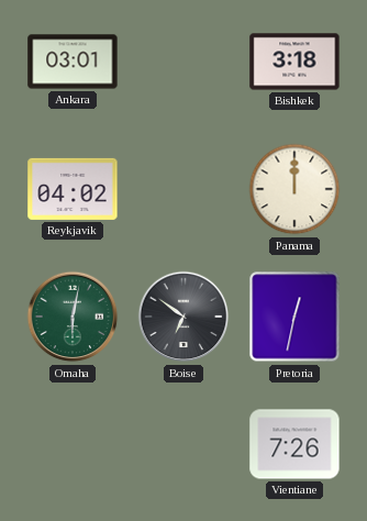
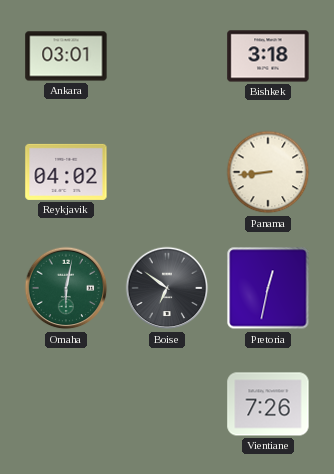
Panama: 12:00 -> 8:44
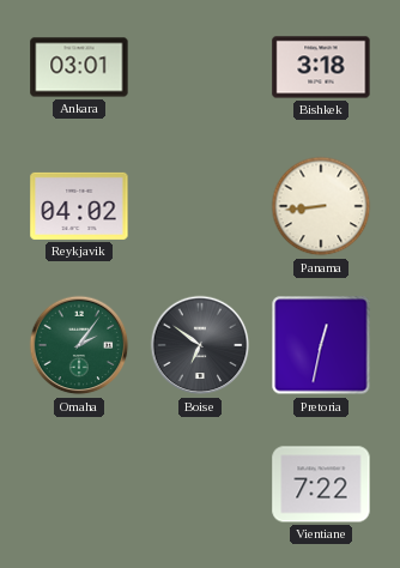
Omaha: 6:02 -> 2:06
Vientiane: 7:26 -> 7:22
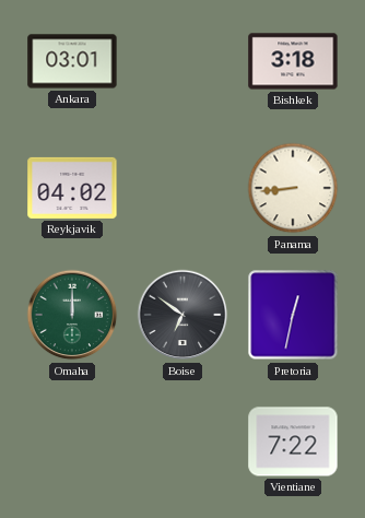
Omaha: 2:06 -> 12:00
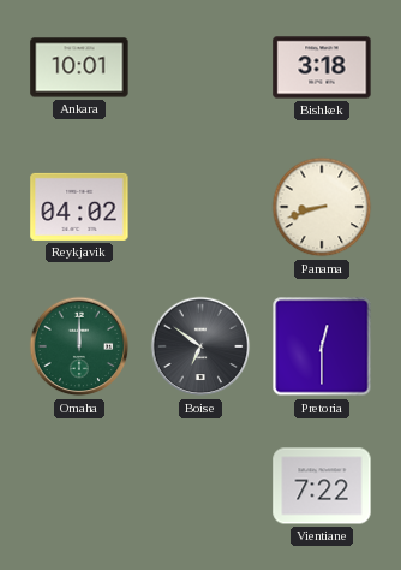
Ankara: 03:01 -> 10:01
Panama: 8:44 -> 8:42
Pretoria: 12:32 -> 12:30
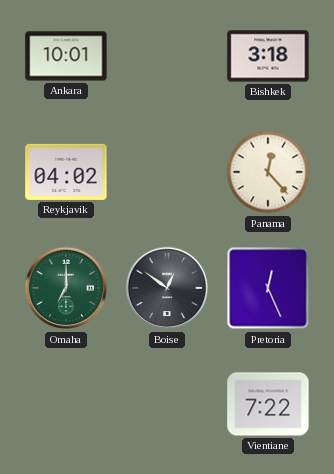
Panama: 8:42 -> 12:23
Omaha: 12:00 -> 7:00
Boise: 6:51 -> 12:51
Pretoria: 12:30 -> 12:26
